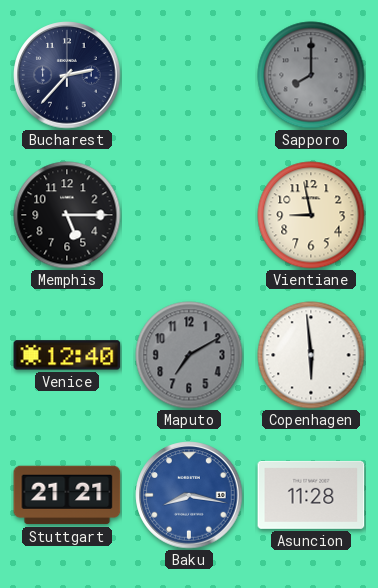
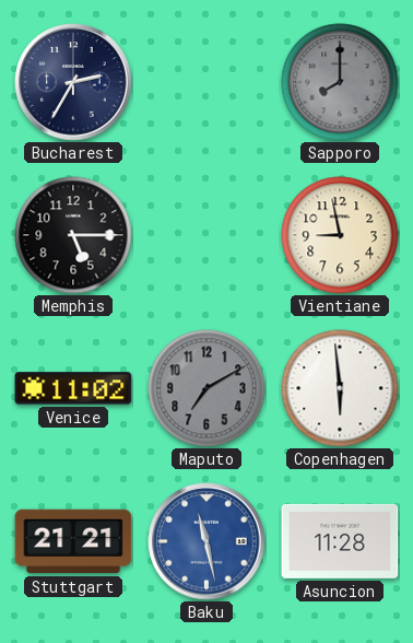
Bucharest: 2:37 -> 2:35
Venice: 12:40 -> 11:02
Baku: 8:17 -> 11:28
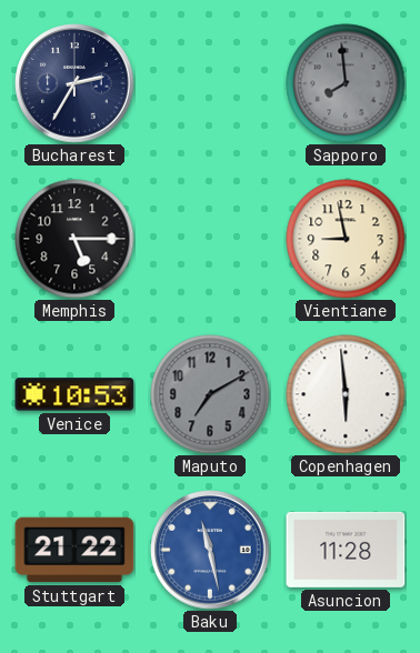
Sapporo: 8:00 -> 7:59
Venice: 11:02 -> 10:53
Stuttgart: 21:21 -> 21:22
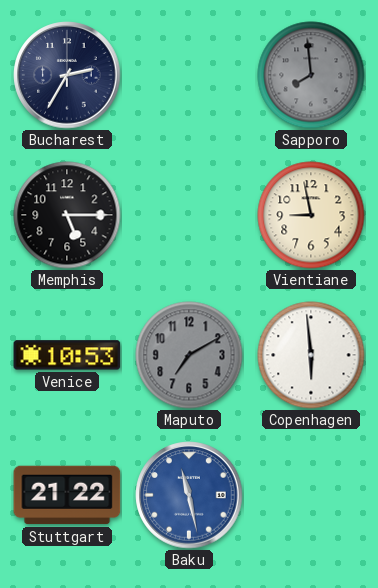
Asuncion: 11:28 -> none
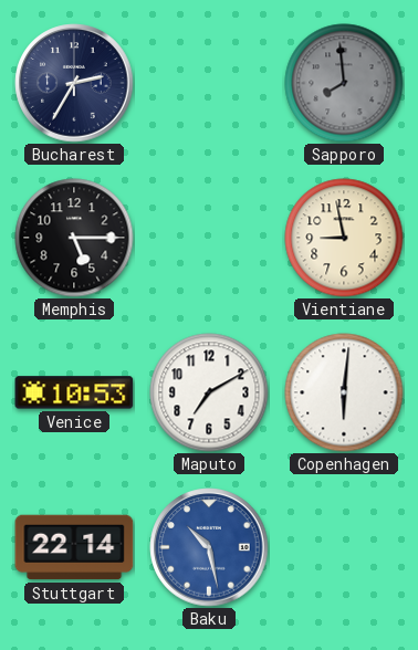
Maputo dial: grey -> white
Copenhagen: 5:59 -> 6:01
Stuttgart: 21:22 -> 22:14
Baku: 11:28 -> 10:28
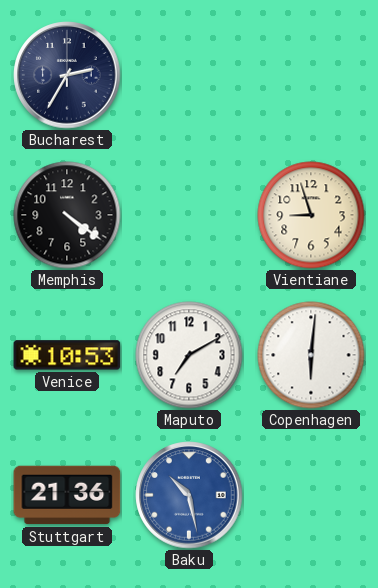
Sapporo: 7:59 -> none
Memphis: 5:15 -> 4:21
Vientiane: 8:58 -> 8:57
Stuttgart: 22:14 -> 21:36
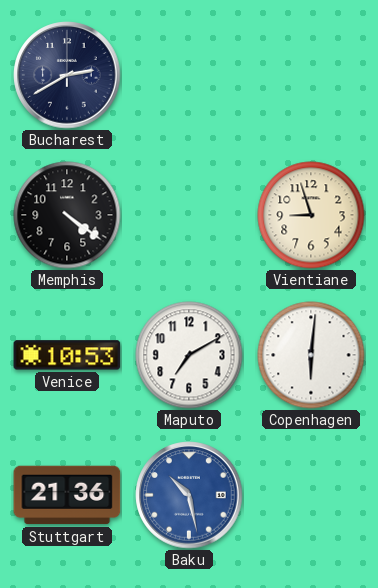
Bucharest: 2:35 -> 2:40
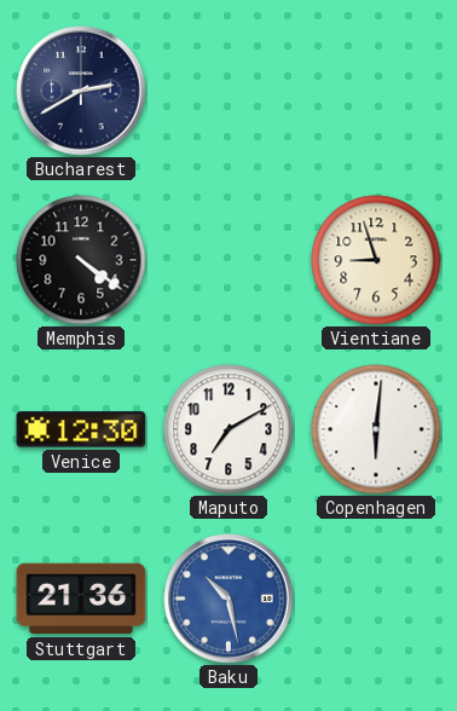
Venice: 10:53 -> 12:30
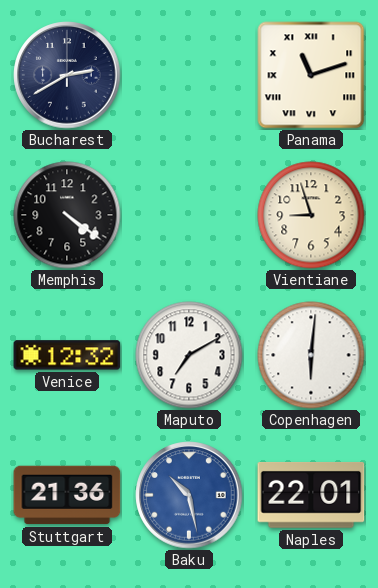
Panama: none -> 11:12
Venice: 12:30 -> 12:32
Naples: none -> 22:01
